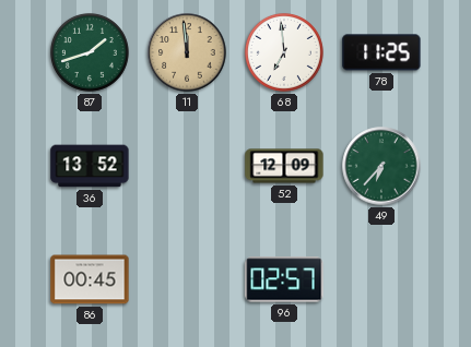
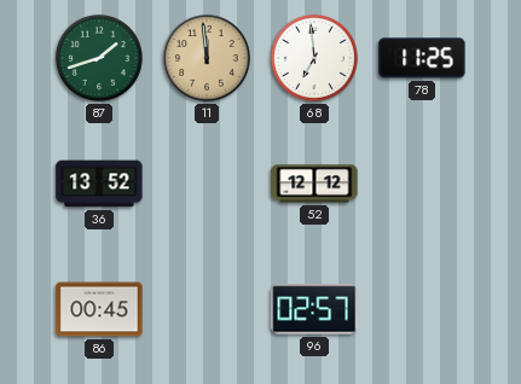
52: 12:09 -> 12:12
49: 6:37 -> none
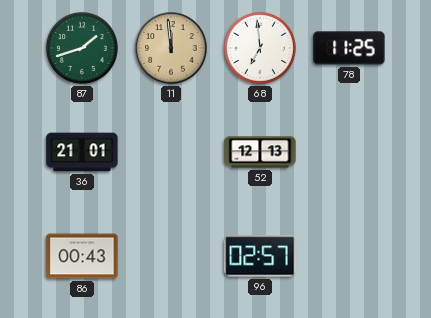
36: 13:52 -> 21:01
52: 12:12 -> 12:13
86: 00:45 -> 00:43
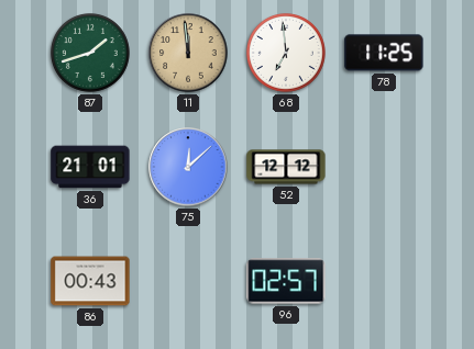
75: none -> 12:08
52: 12:13 -> 12:12
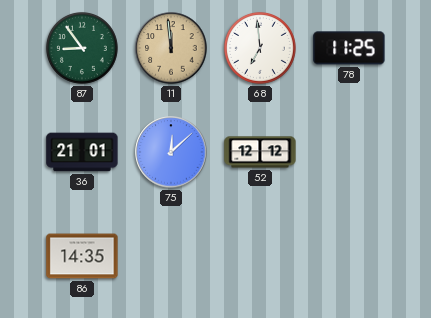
87: 1:42 -> 8:54
86: 00:43 -> 14:35
96: 02:57 -> none
